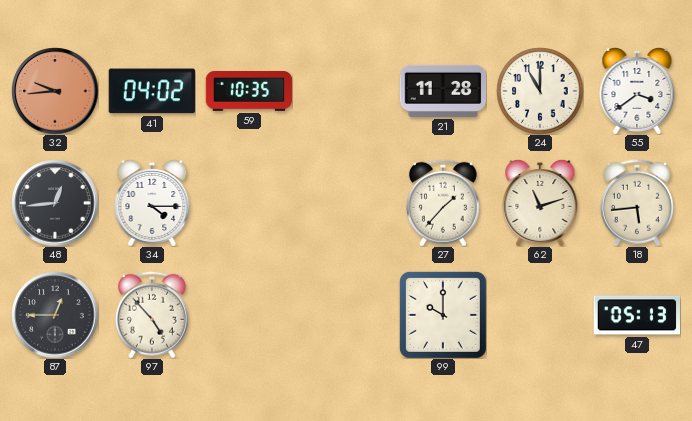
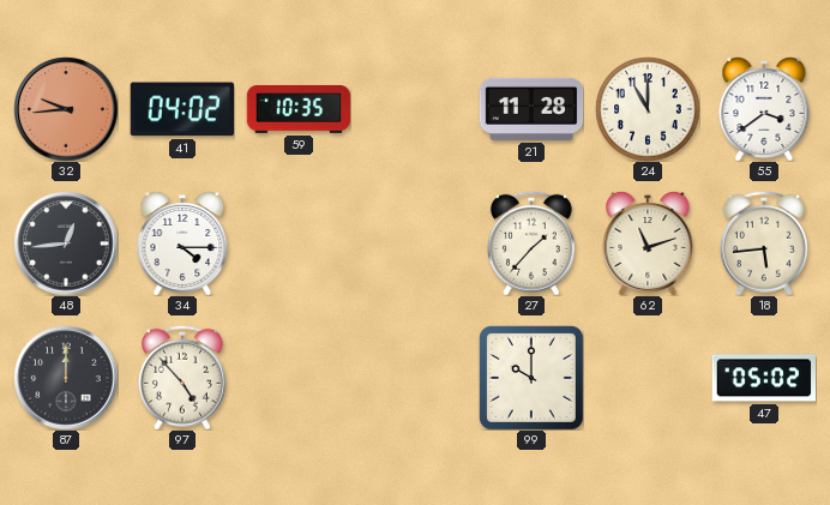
87: 12:45 -> 12:00
47: 05:13 -> 05:02
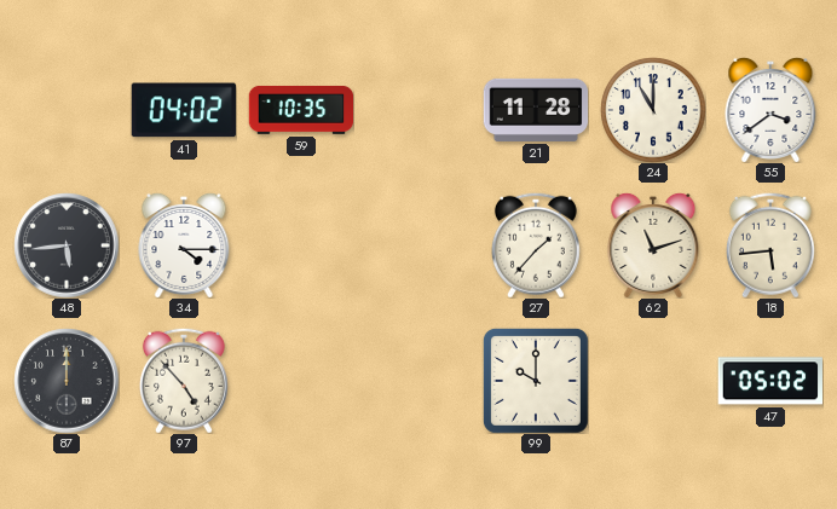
32: 9:44 -> none
48: 12:44 -> 5:44
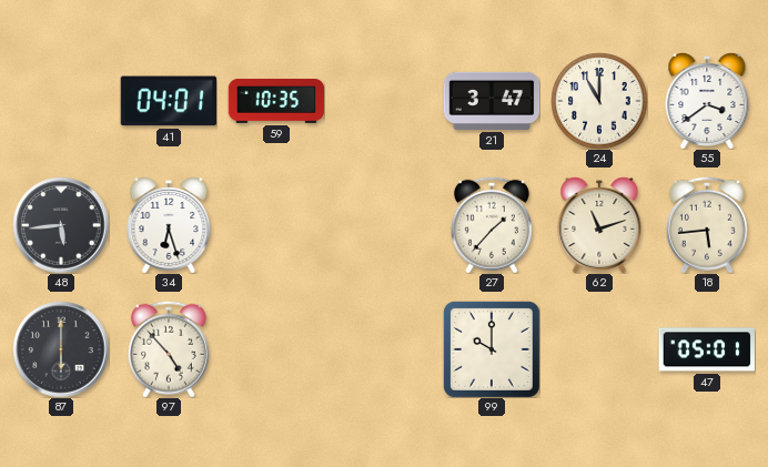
41: 04:02 -> 04:01
21: 11:28 -> 3:47
34: 4:15 -> 6:27
87: 12:00 -> 6:00
47: 05:02 -> 05:01
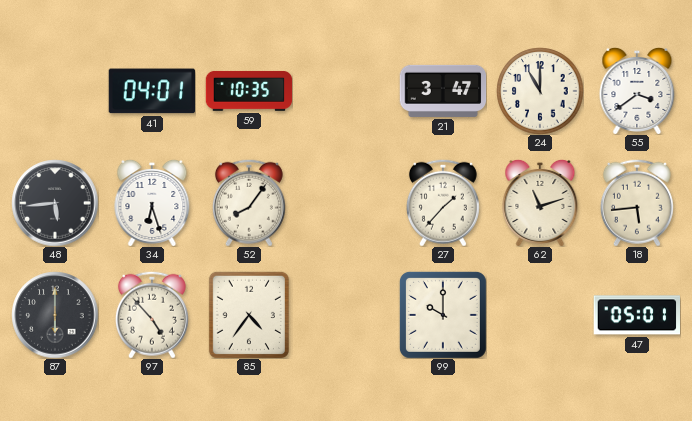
52: none -> 8:06
85: none -> 4:36
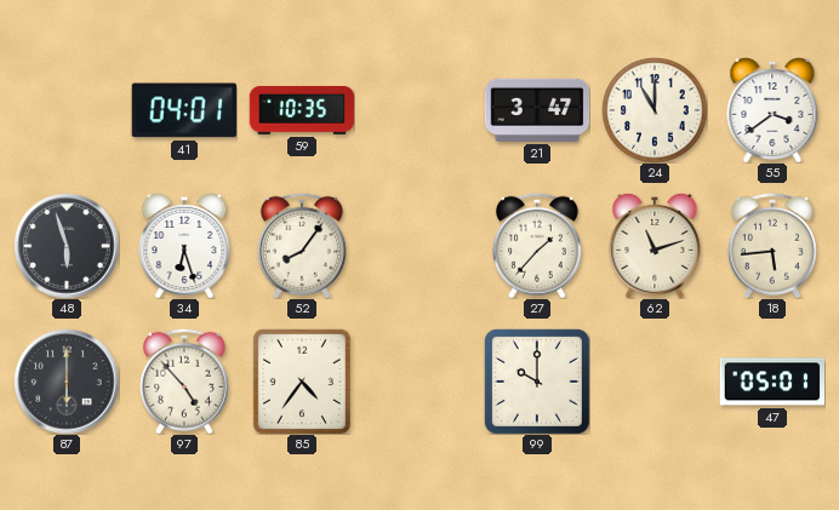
48: 5:44 -> 5:57
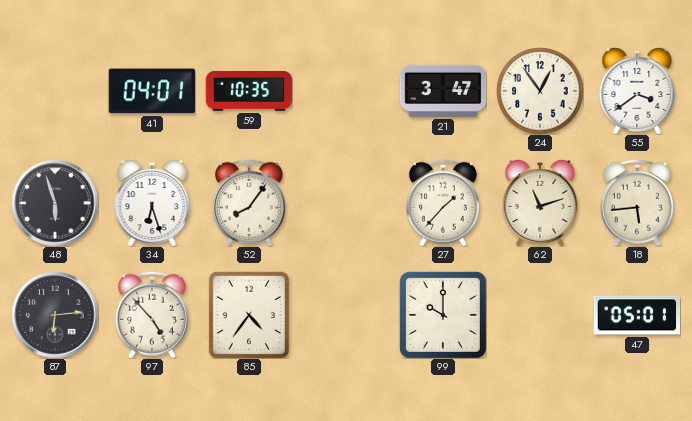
24: 11:00 -> 12:54
87: 6:00 -> 6:14
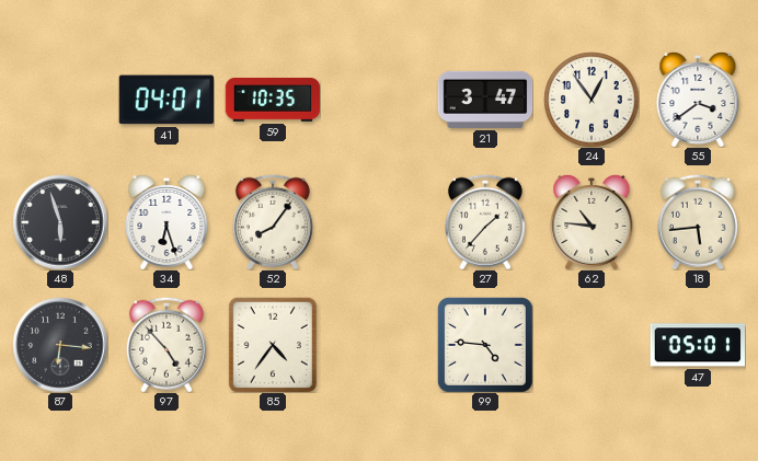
62: 11:12 -> 10:46
87: 6:14 -> 6:16
99: 10:00 -> 4:46
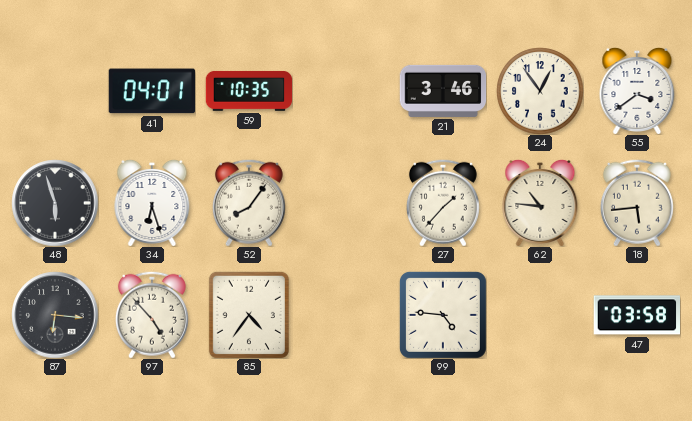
21: 3:47 -> 3:46
47: 05:01 -> 03:58
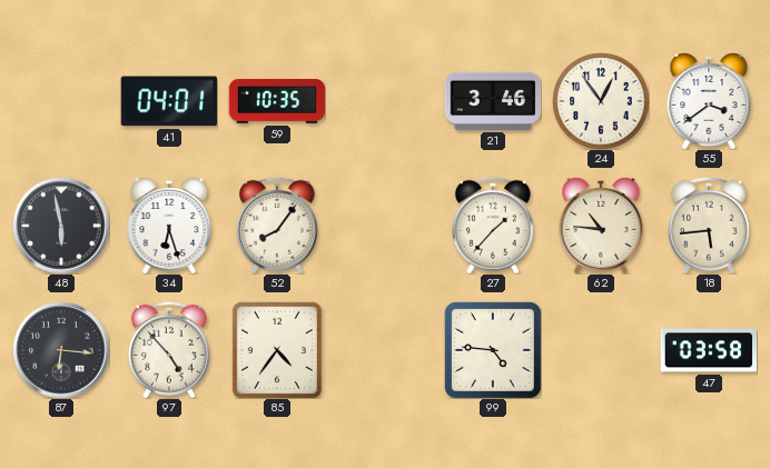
48: 5:57 -> 5:58
